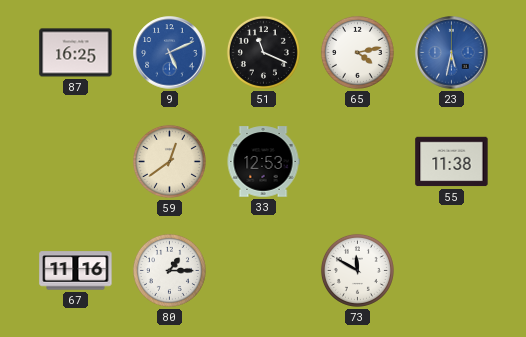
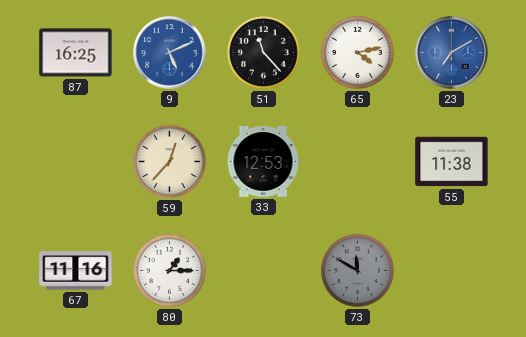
51: 11:19 -> 11:23
23: 5:32 -> 7:10
59: 12:39 -> 12:37
73 dial: white -> grey
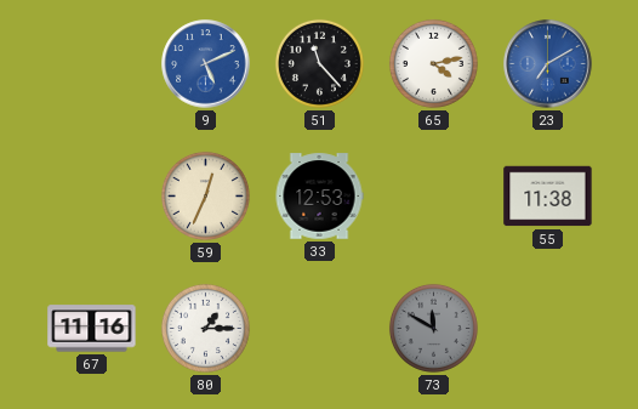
87: 16:25 -> none
59: 12:37 -> 12:34
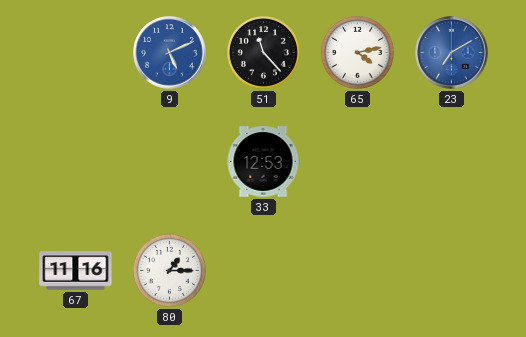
59: 12:34 -> none
55: 11:38 -> none
73: 11:50 -> none
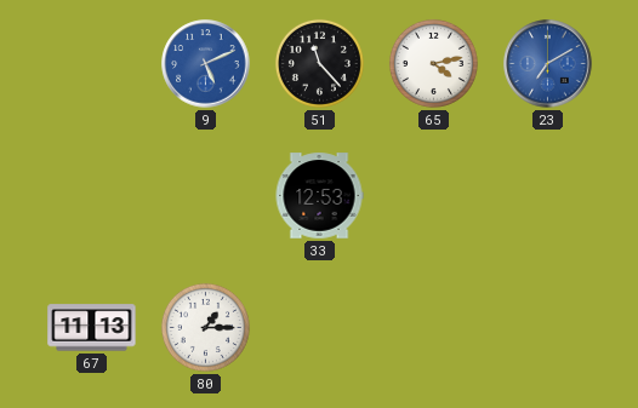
67: 11:16 -> 11:13
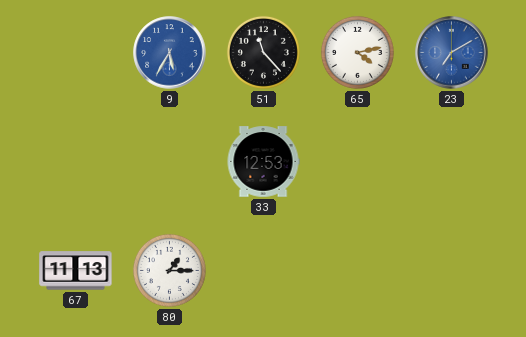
9: 5:11 -> 5:35
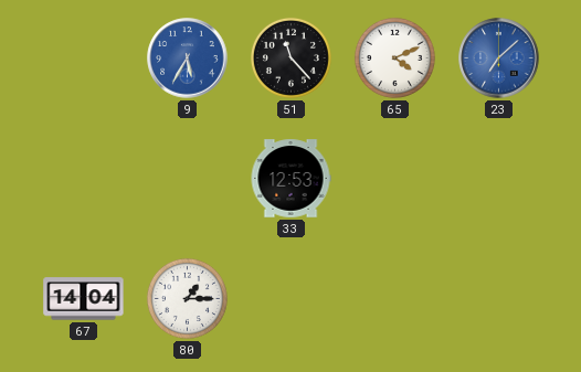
65: 4:13 -> 4:11
23: 7:10 -> 7:08
67: 11:13 -> 14:04
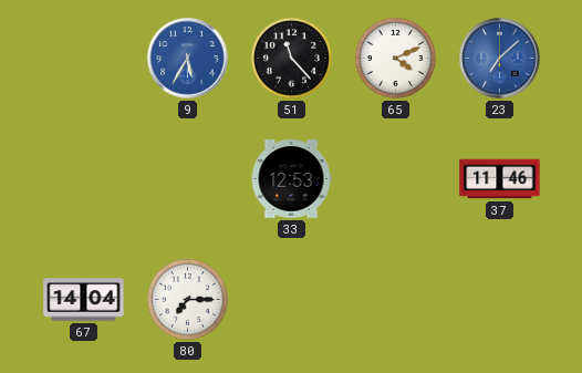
37: none -> 11:46
80: 1:15 -> 7:15
